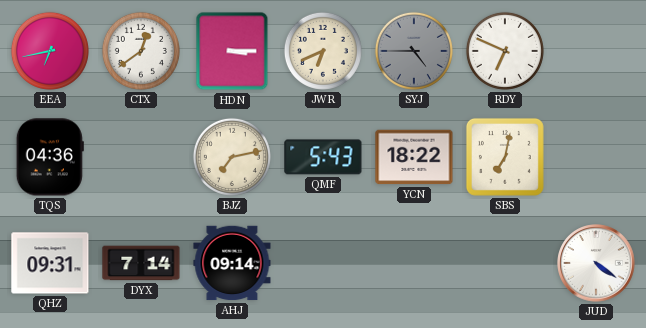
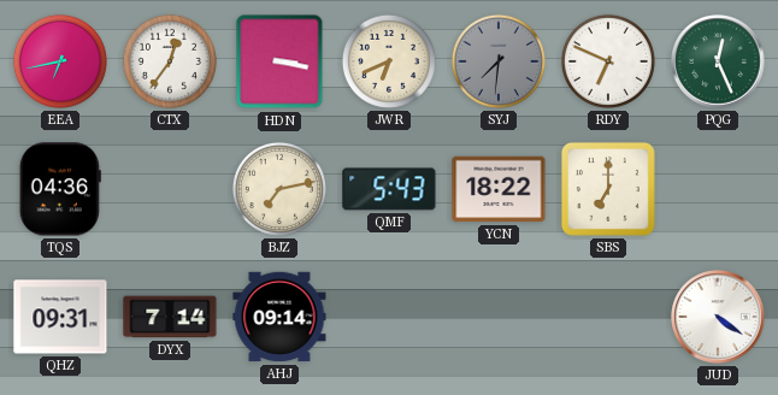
CTX: 12:39 -> 12:36
HDN: 3:15 -> 3:17
SYJ: 4:45 -> 7:31
PQG: none -> 12:26
SBS: 7:02 -> 7:00
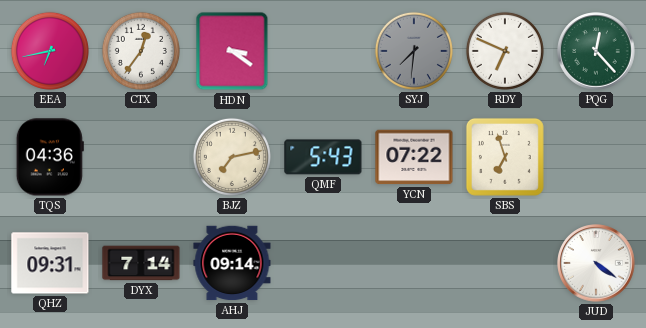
HDN: 3:17 -> 3:21
JWR: 6:41 -> none
PQG: 12:26 -> 12:23
YCN: 18:22 -> 07:22
SBS: 7:00 -> 6:57
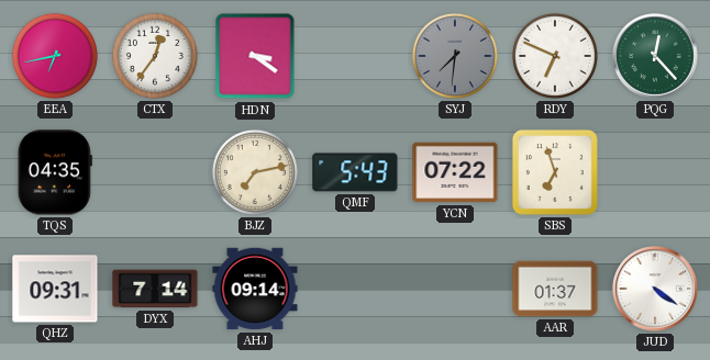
TQS: 04:36 -> 04:35
AAR: none -> 01:37
